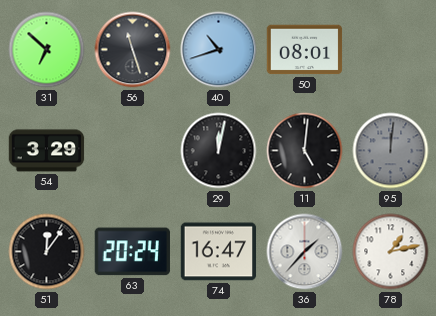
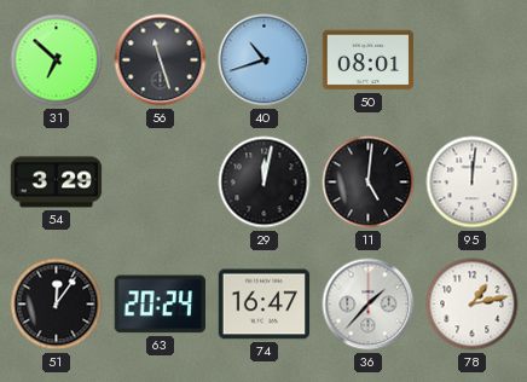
95 dial: grey -> white
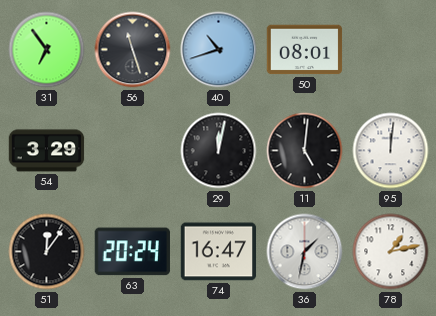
31: 6:52 -> 6:54
36: 1:37 -> 1:32
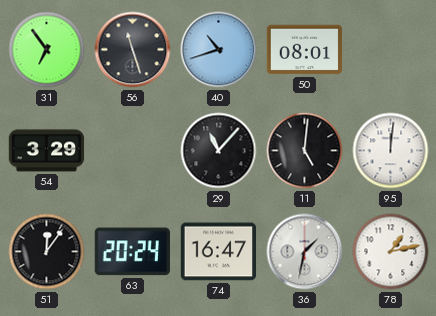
29: 12:02 -> 11:07
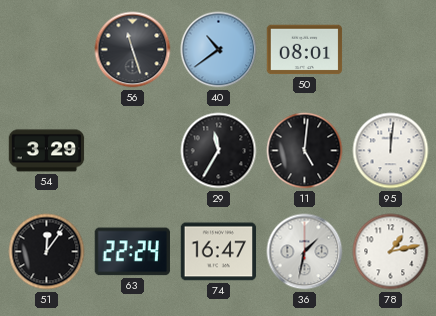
31: 6:54 -> none
40: 10:42 -> 10:39
29: 11:07 -> 11:35
63: 20:24 -> 22:24
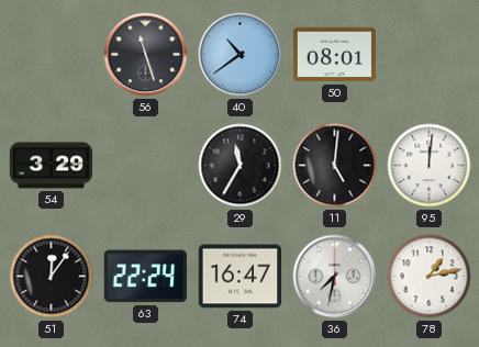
36: 1:32 -> 7:32
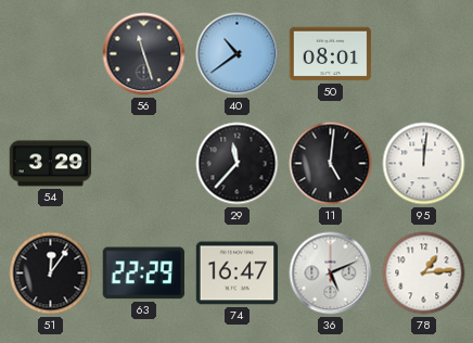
29: 11:35 -> 11:37
63: 22:24 -> 22:29
36: 7:32 -> 5:11
78: 1:13 -> 1:14
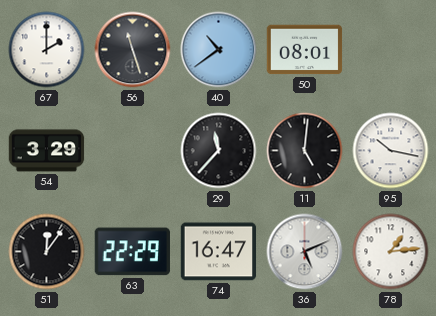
67: none -> 2:00
95: 12:01 -> 10:17
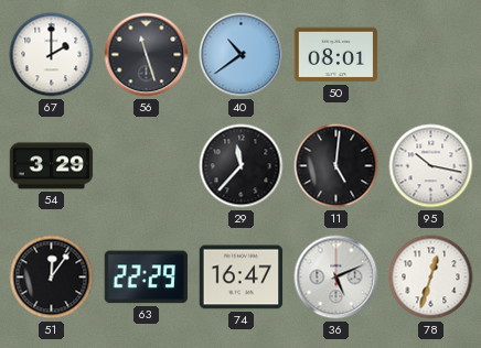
78: 1:14 -> 12:33
